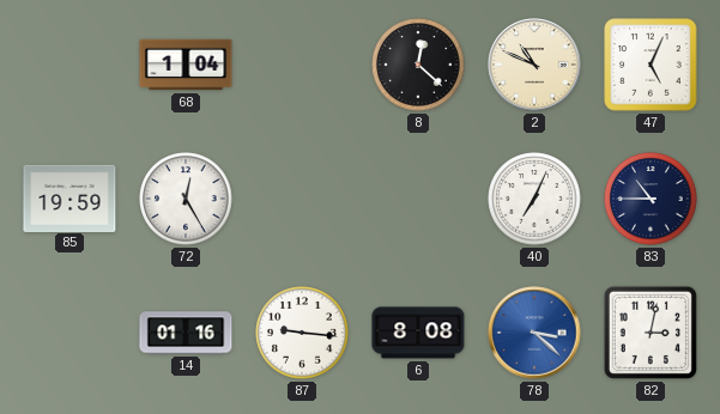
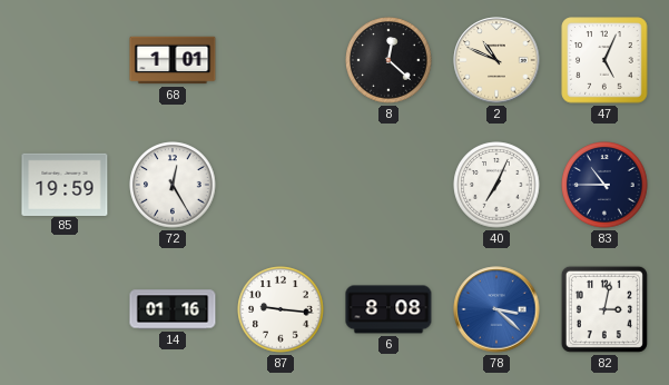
68: 1:04 -> 1:01
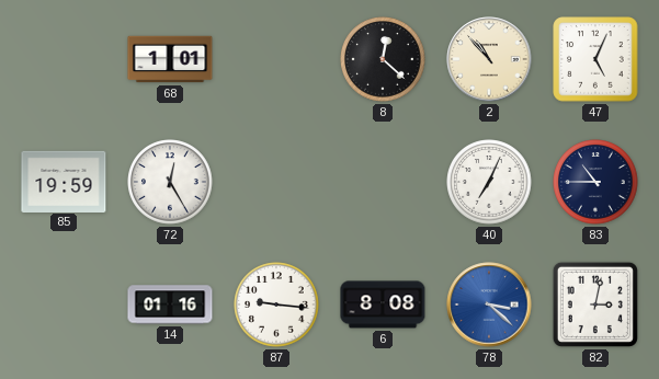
2: 10:49 -> 10:53
